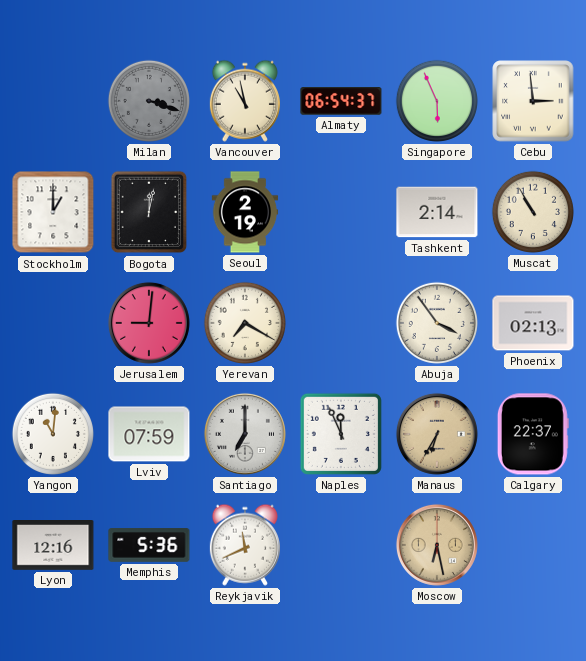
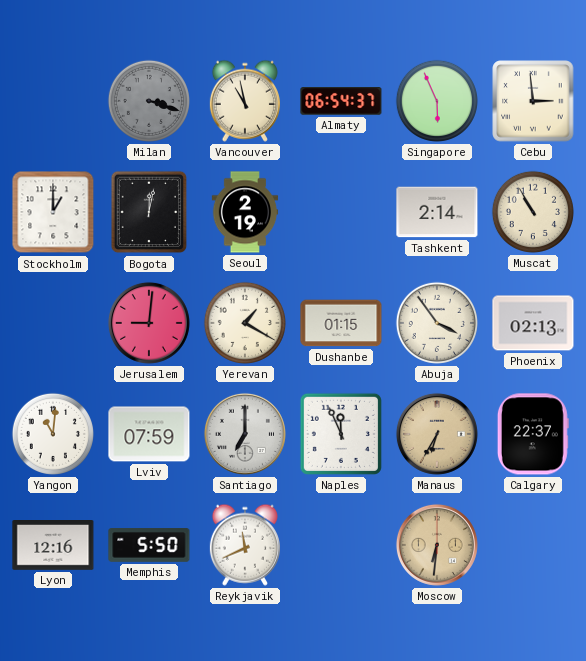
Yerevan: 7:20 -> 1:20
Dushanbe: none -> 01:15
Memphis: 5:36 -> 5:50
Moscow: 6:28 -> 6:31
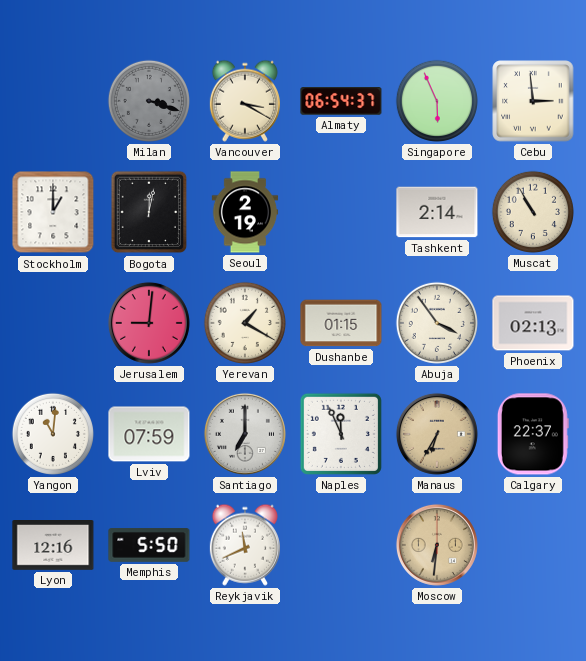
Vancouver: 10:58 -> 3:20
